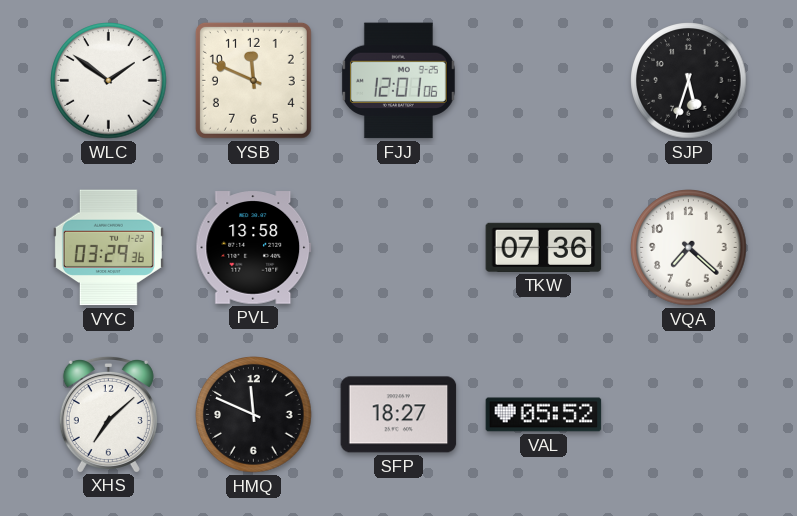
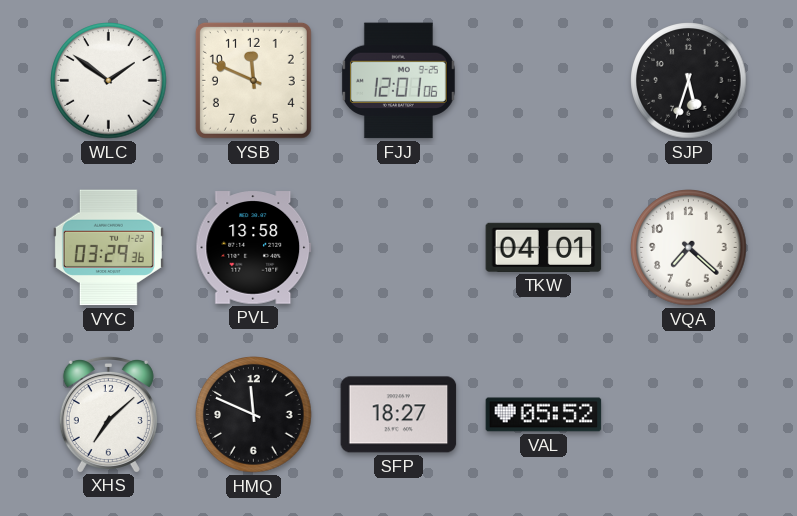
TKW: 07:36 -> 04:01
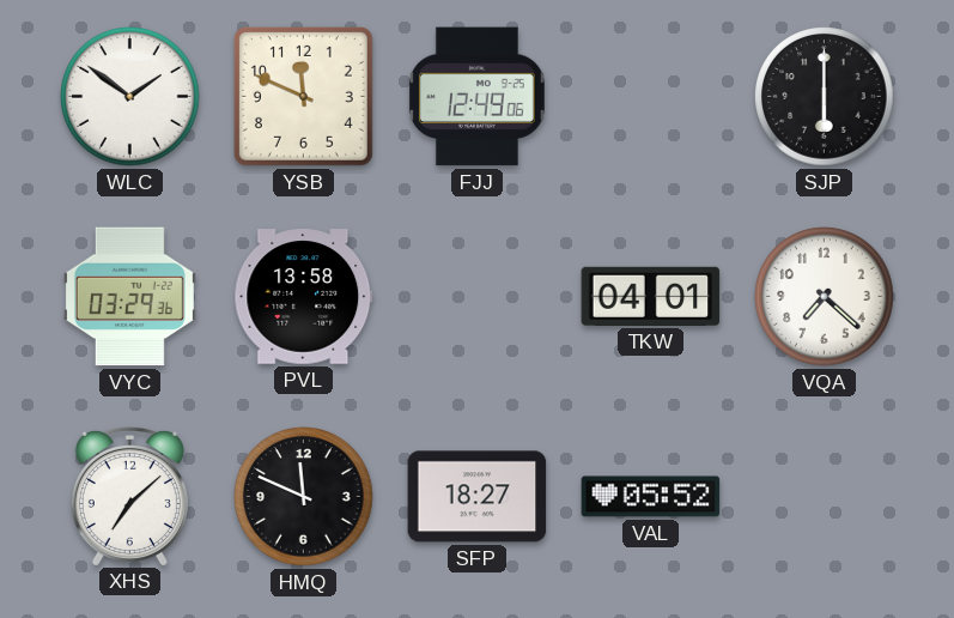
FJJ: 12:01 -> 12:49
SJP: 5:33 -> 6:00
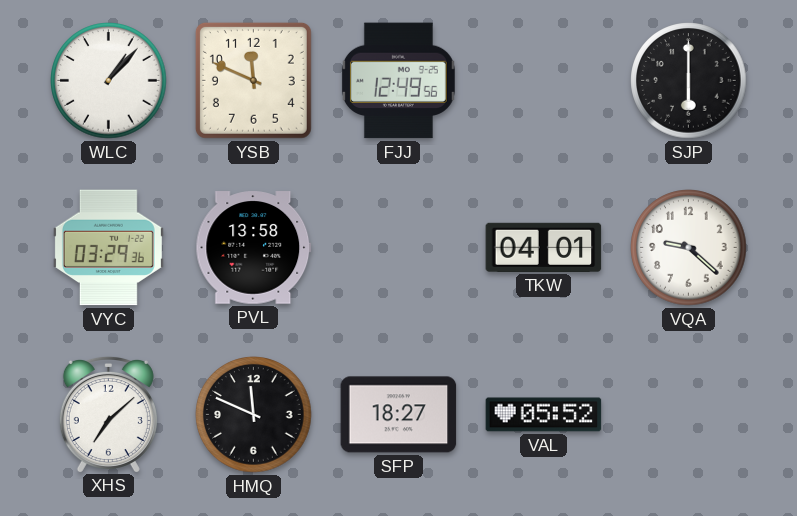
WLC: 1:51 -> 1:07
FJJ: 12:49:06 -> 12:49:56
VQA: 7:22 -> 9:22
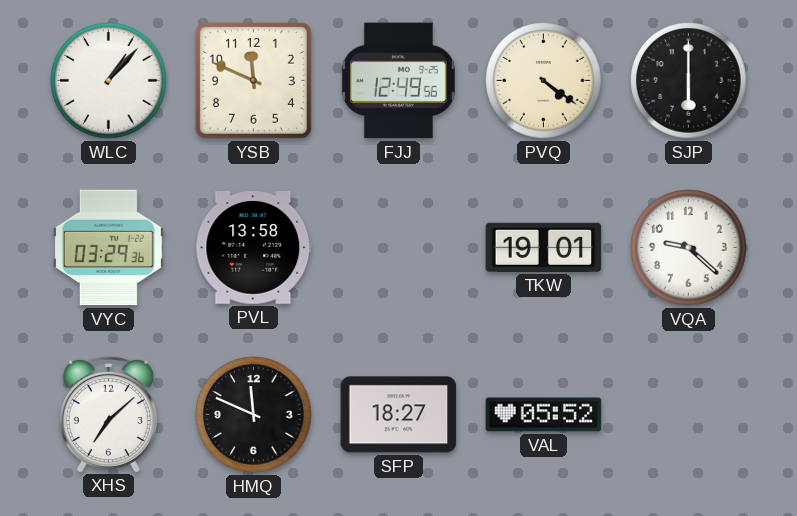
PVQ: none -> 4:21
TKW: 04:01 -> 19:01
